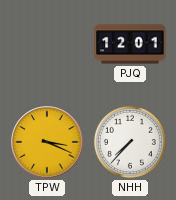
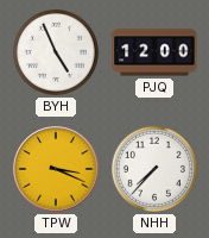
BYH: none -> 4:56
PJQ: 12:01 -> 12:00
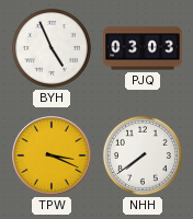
PJQ: 12:00 -> 03:03
NHH: 7:37 -> 7:39
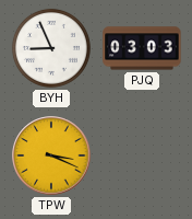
BYH: 4:56 -> 8:56
NHH: 7:39 -> none
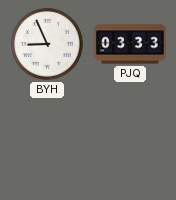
PJQ: 03:03 -> 03:33
TPW: 3:19 -> none
